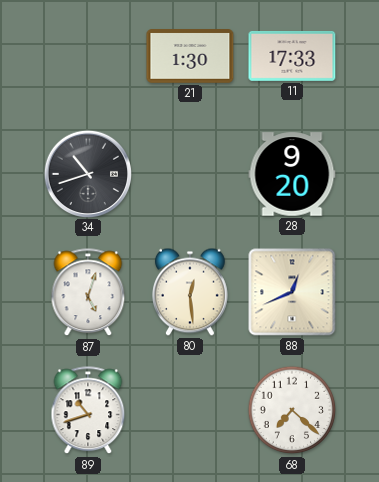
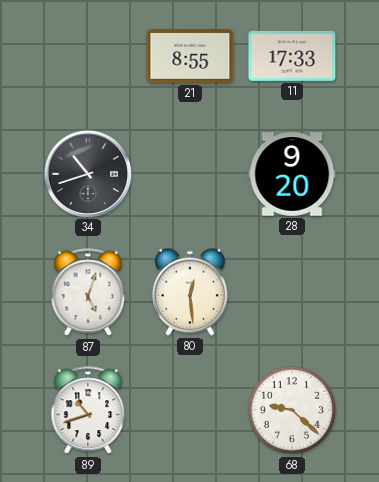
21: 1:30 -> 8:55
88: 12:41 -> none
68: 7:22 -> 9:22
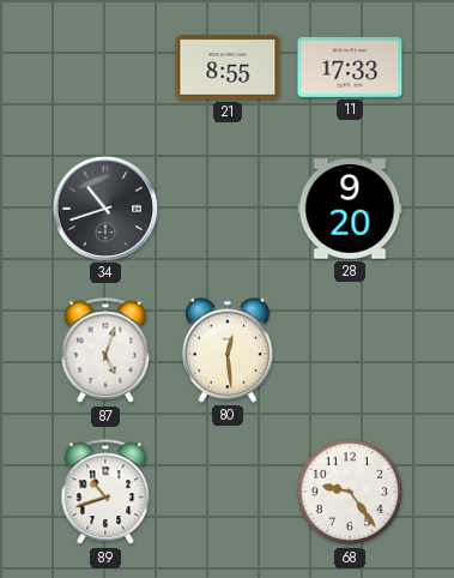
68: 9:22 -> 9:24
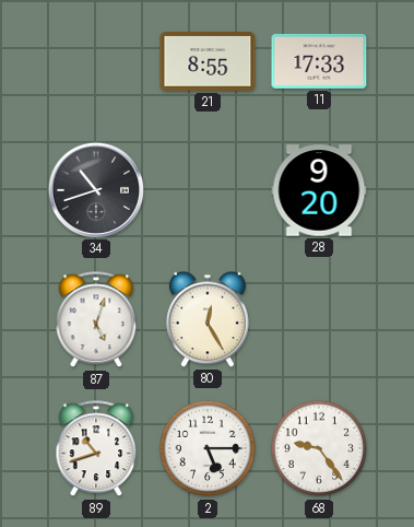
80: 12:29 -> 12:25
2: none -> 5:15
